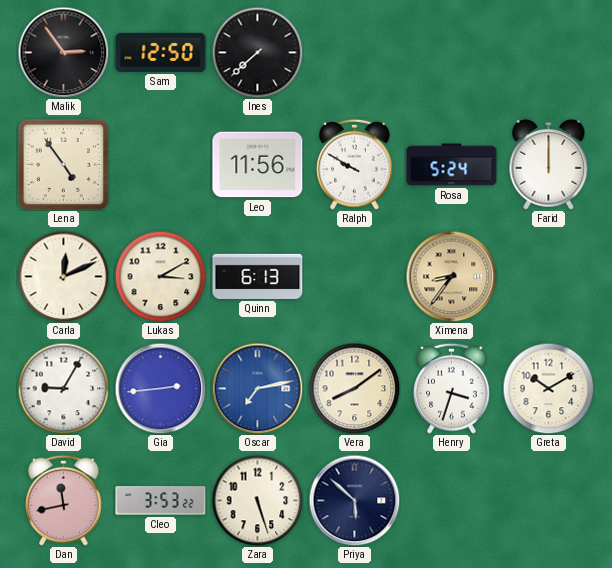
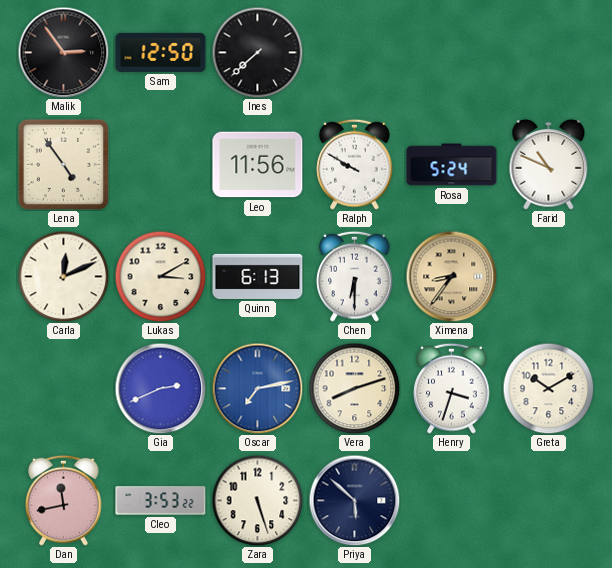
Farid: 12:00 -> 10:49
Chen: none -> 6:30
David: 9:05 -> none
Gia: 2:44 -> 2:41
Vera: 8:09 -> 8:12
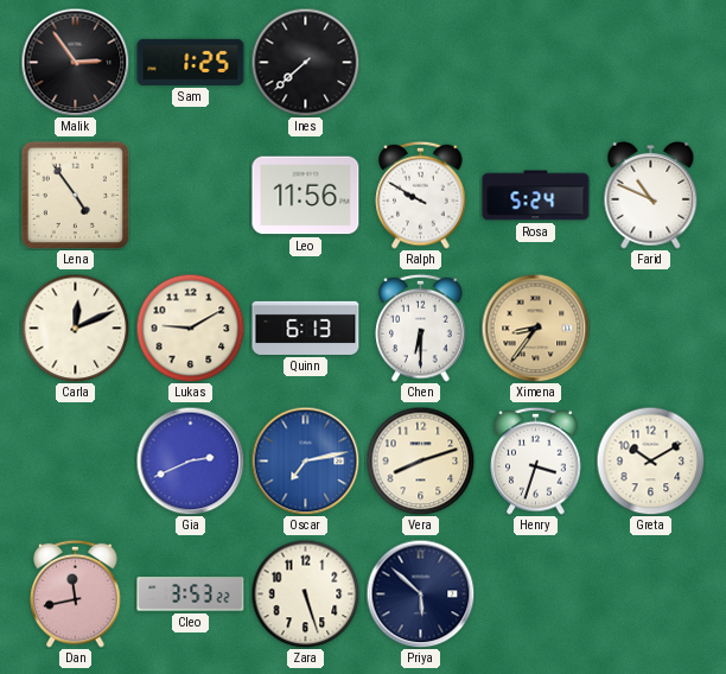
Sam: 12:50 -> 1:25
Lukas: 3:10 -> 9:10
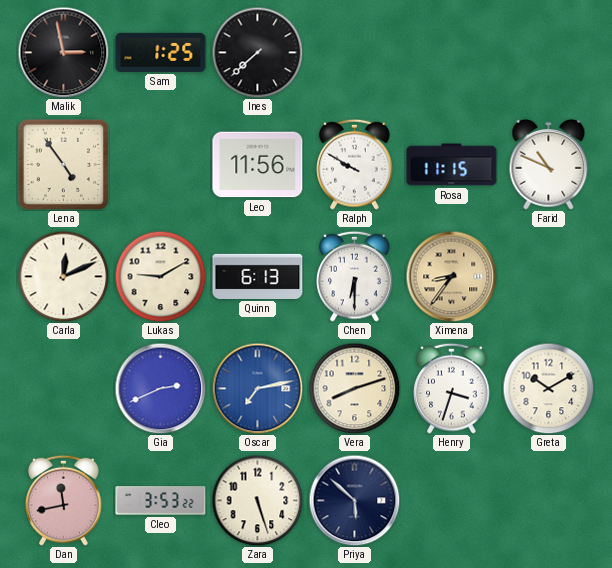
Malik: 2:54 -> 2:58
Rosa: 5:24 -> 11:15
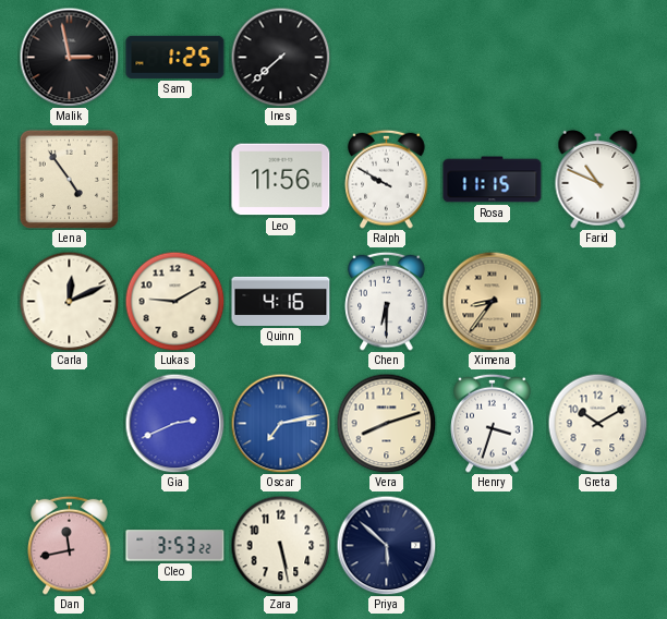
Quinn: 6:13 -> 4:16
Zara: 5:27 -> 5:28
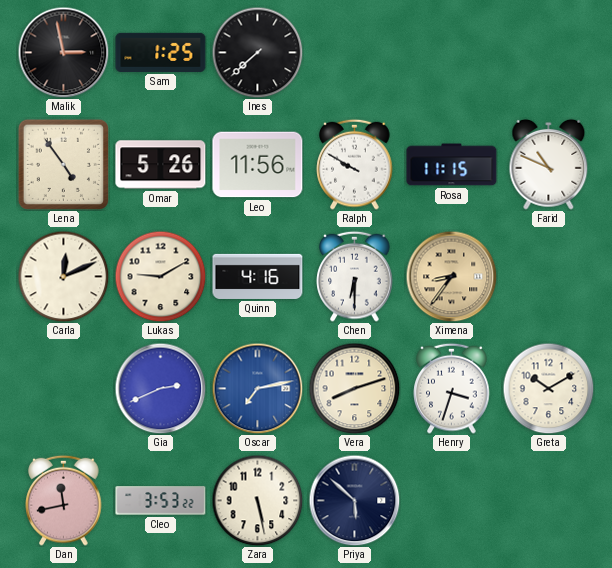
Omar: none -> 5:26
